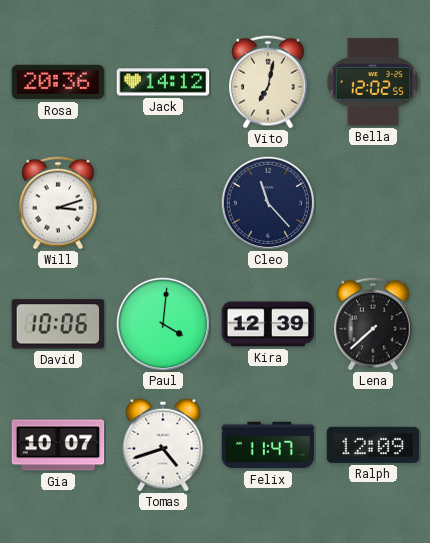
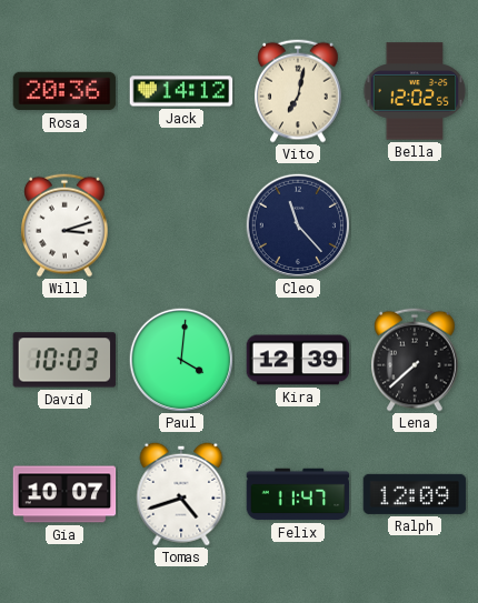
David: 10:06 -> 10:03
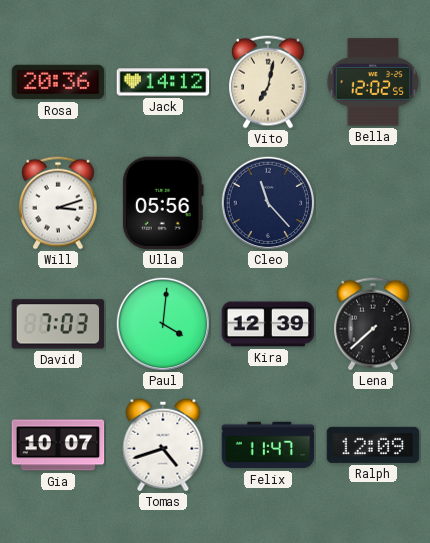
Ulla: none -> 05:56
David: 10:03 -> 7:03
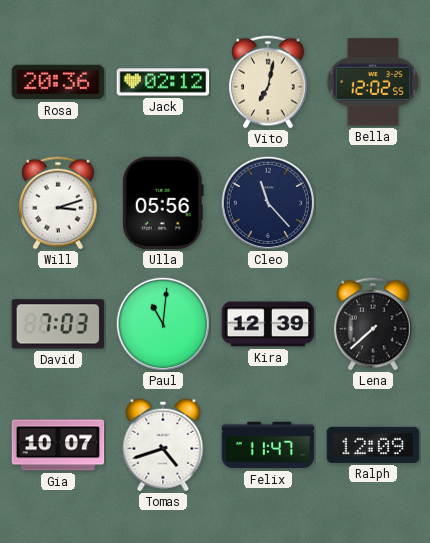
Jack: 14:12 -> 02:12
Paul: 4:01 -> 11:01
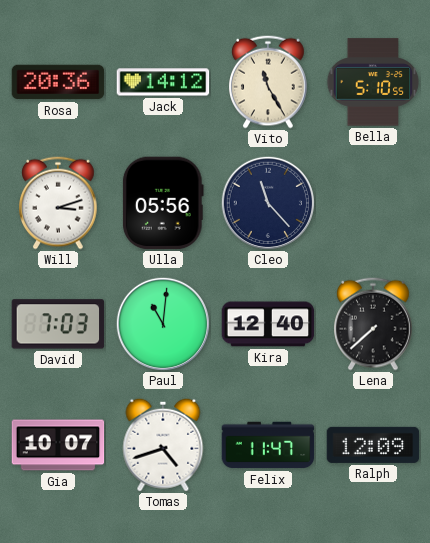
Jack: 02:12 -> 14:12
Vito: 7:02 -> 11:25
Bella: 12:02 -> 5:10
Kira: 12:39 -> 12:40
